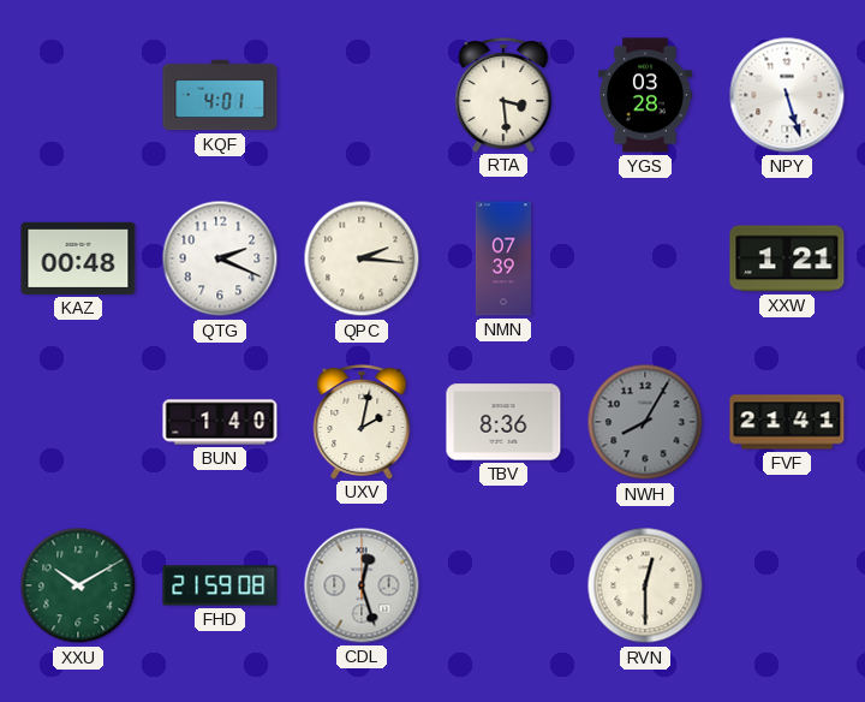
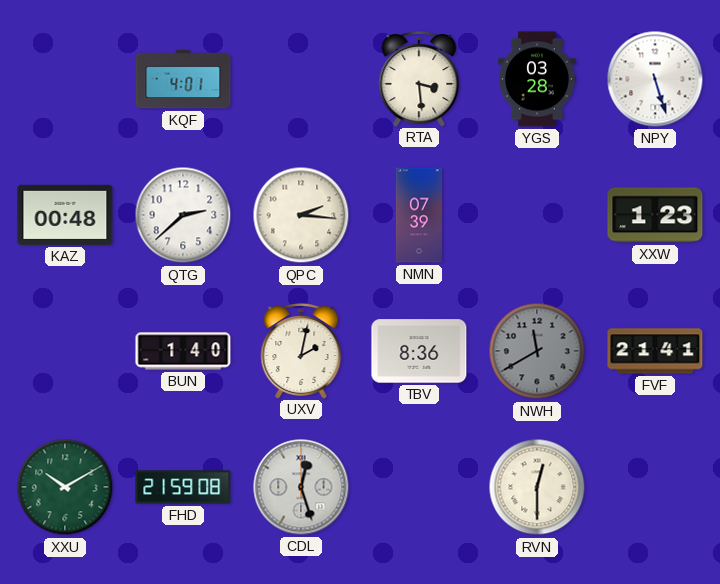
QTG: 2:19 -> 2:38
XXW: 1:21 -> 1:23
NWH: 8:05 -> 11:40
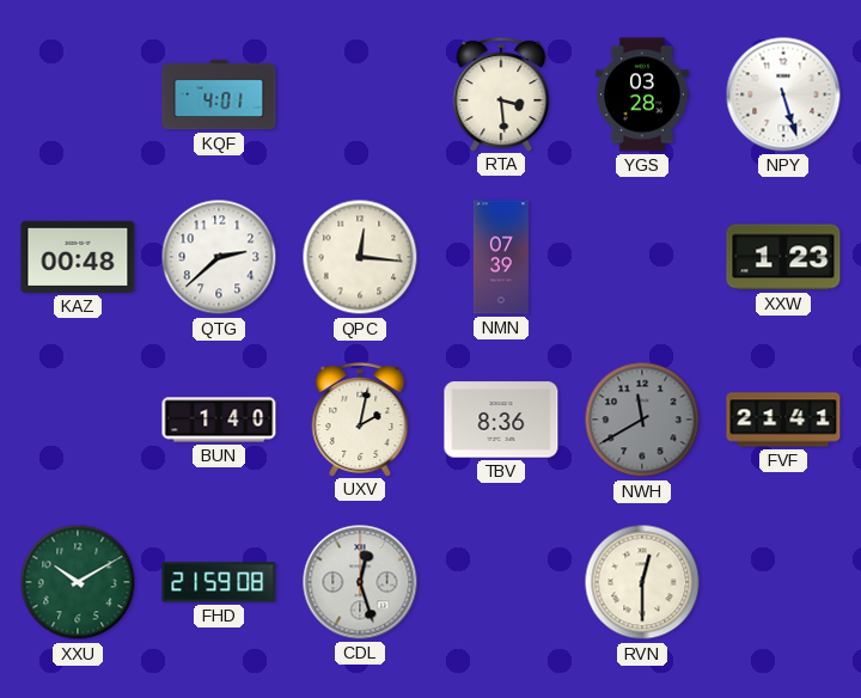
QPC: 2:16 -> 12:16
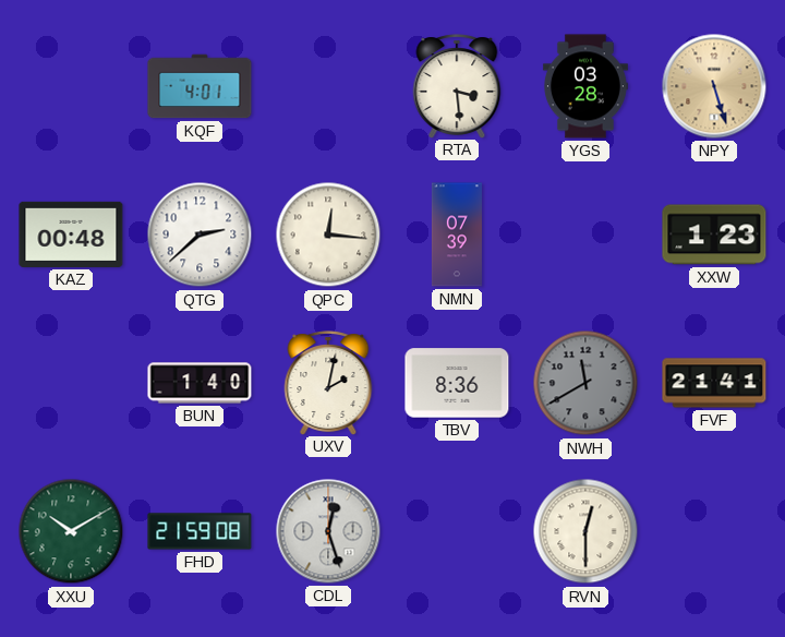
NPY dial: white -> champagne
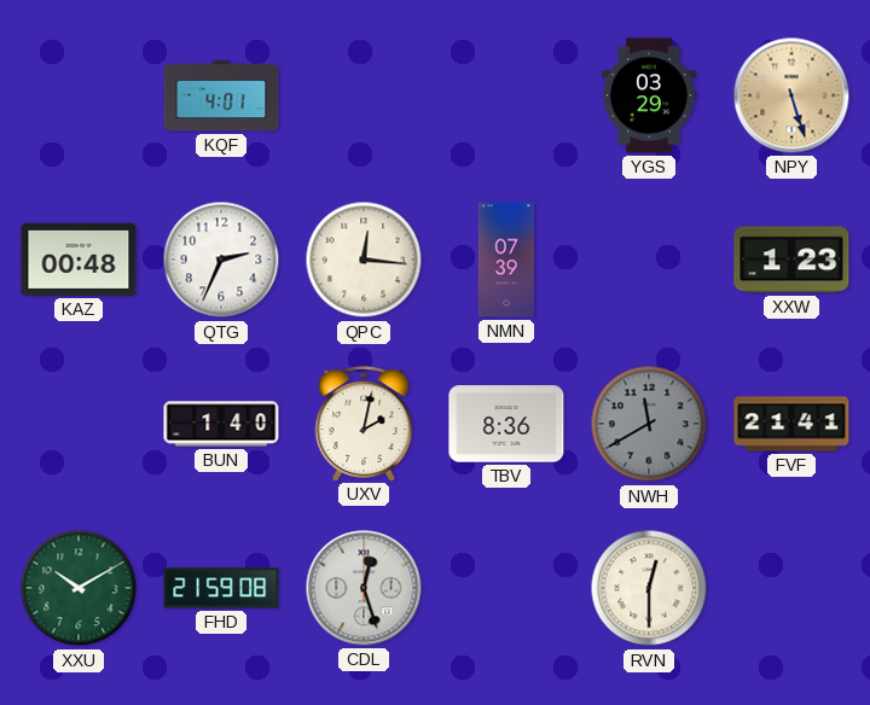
RTA: 3:29 -> none
YGS: 03:28 -> 03:29
QTG: 2:38 -> 2:34
